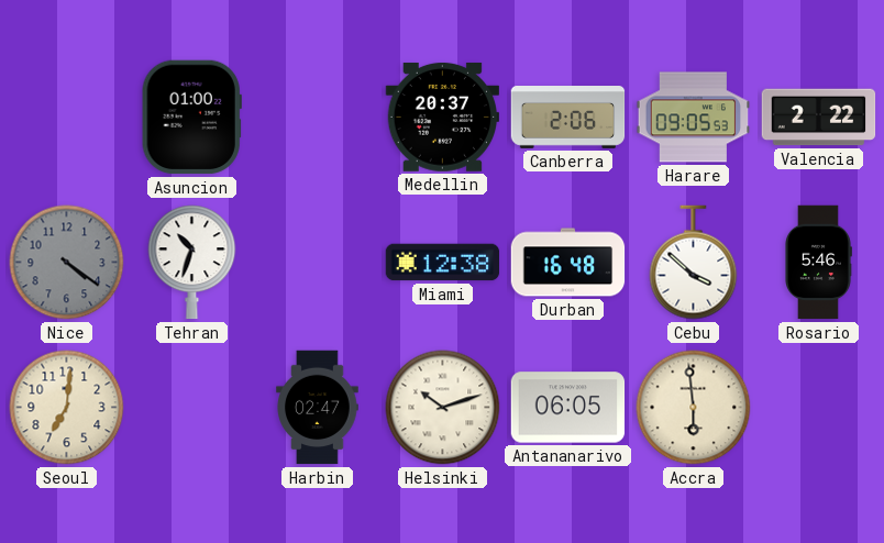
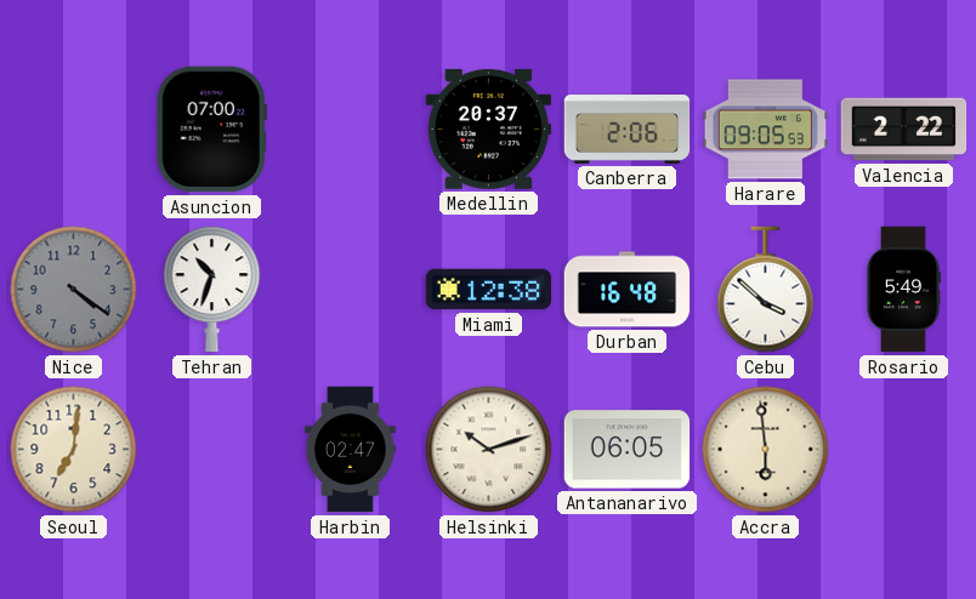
Asuncion: 01:00 -> 07:00
Rosario: 5:46 -> 5:49
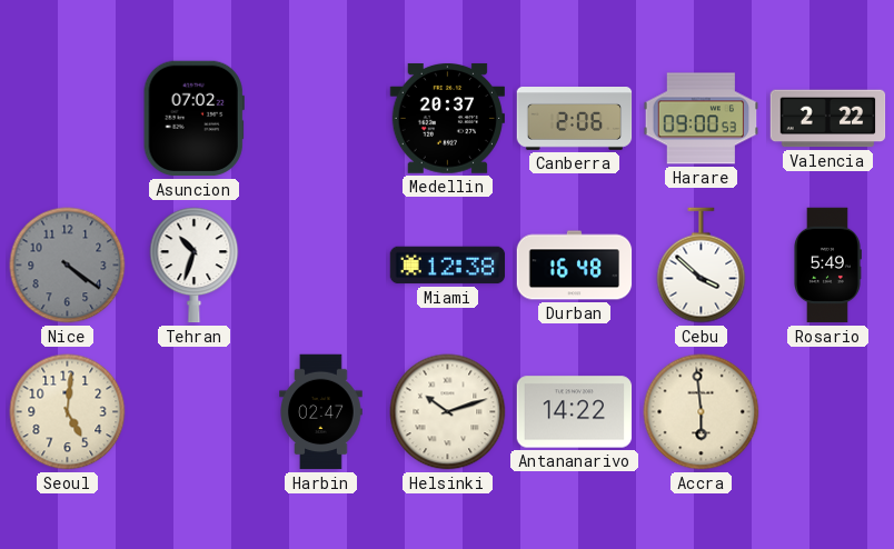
Asuncion: 07:00 -> 07:02
Harare: 09:05 -> 09:00
Seoul: 7:01 -> 5:01
Antananarivo: 06:05 -> 14:22
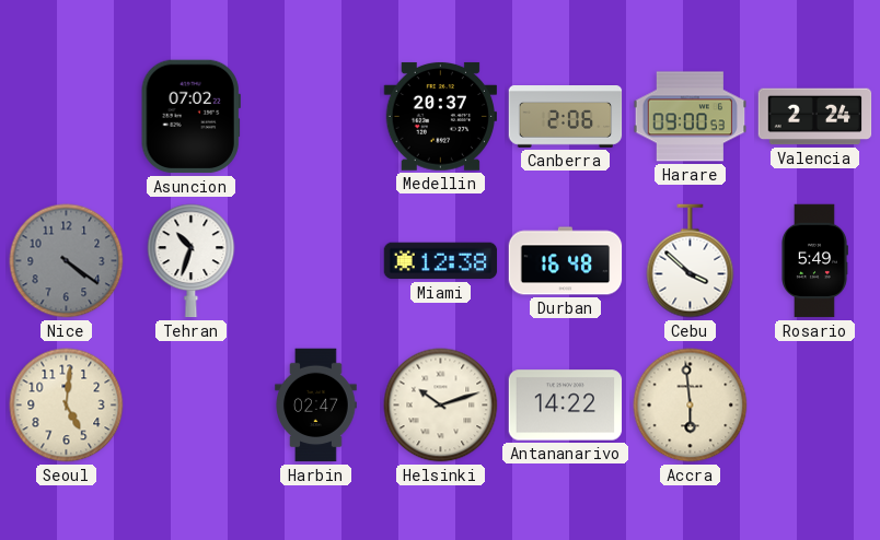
Valencia: 2:22 -> 2:24
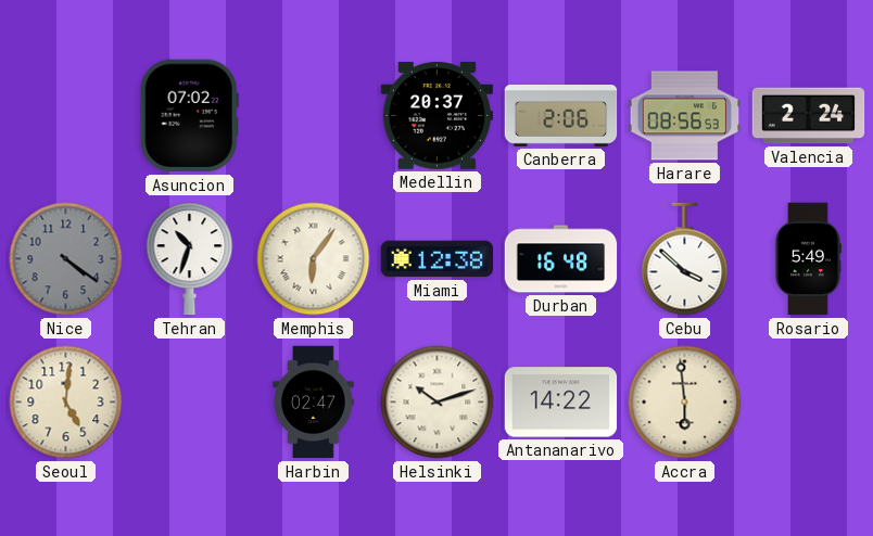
Harare: 09:00 -> 08:56
Memphis: none -> 6:06
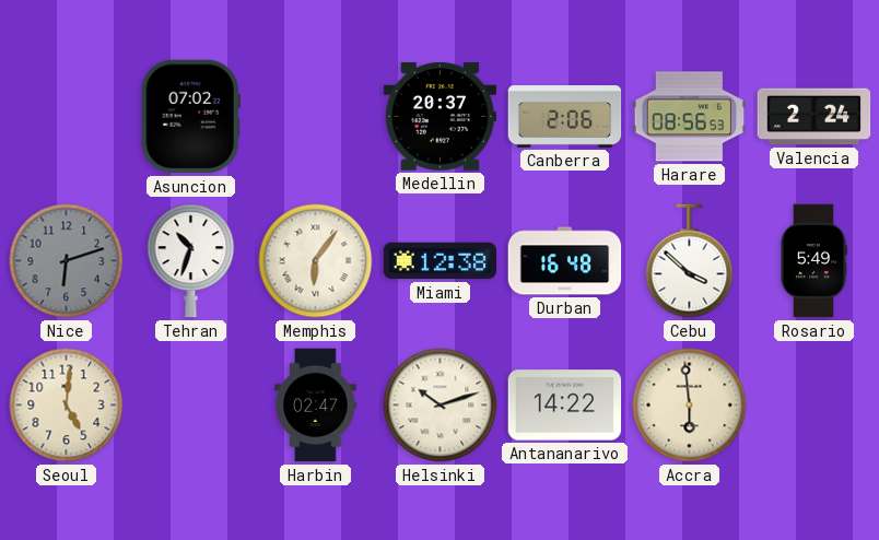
Nice: 4:21 -> 6:12
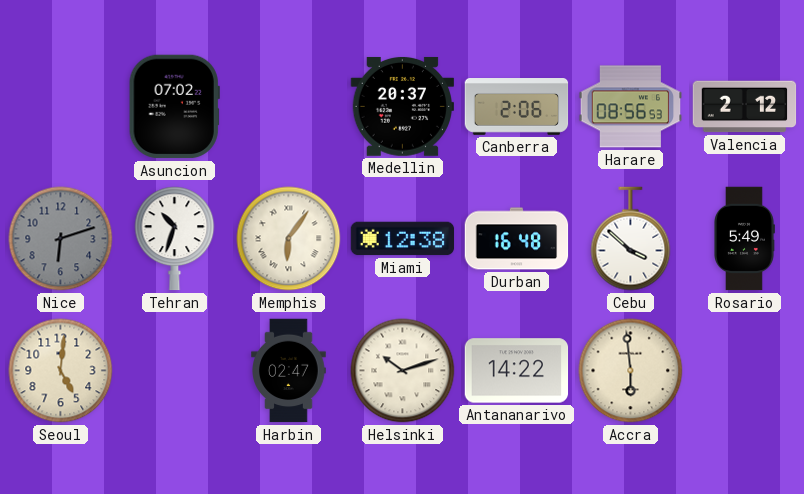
Valencia: 2:24 -> 2:12
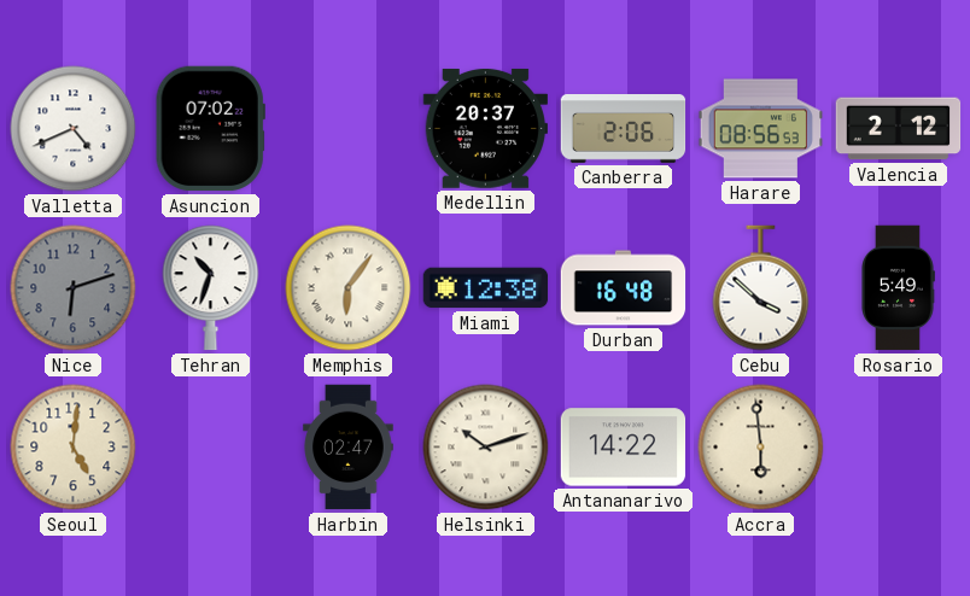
Valletta: none -> 4:41
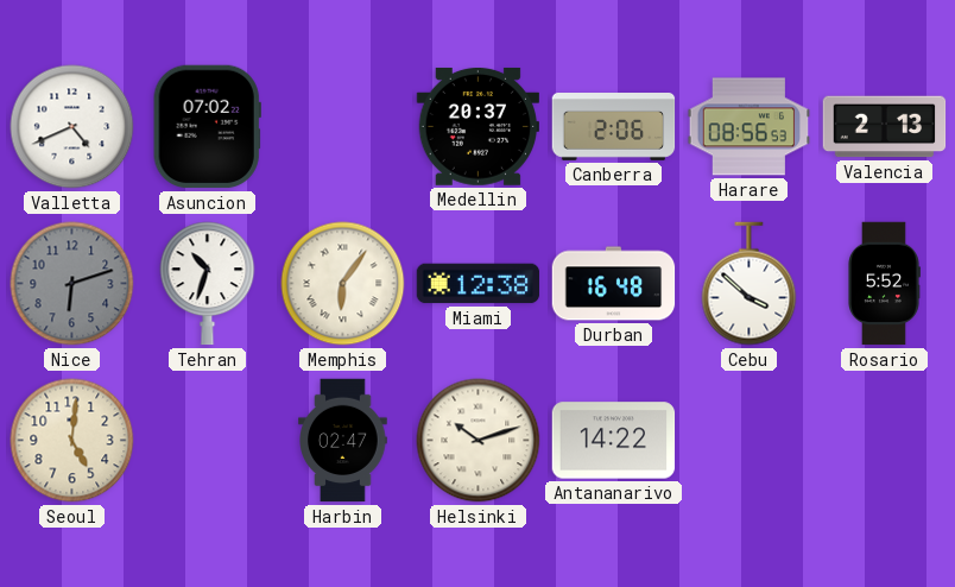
Valencia: 2:12 -> 2:13
Rosario: 5:49 -> 5:52
Accra: 5:59 -> none
